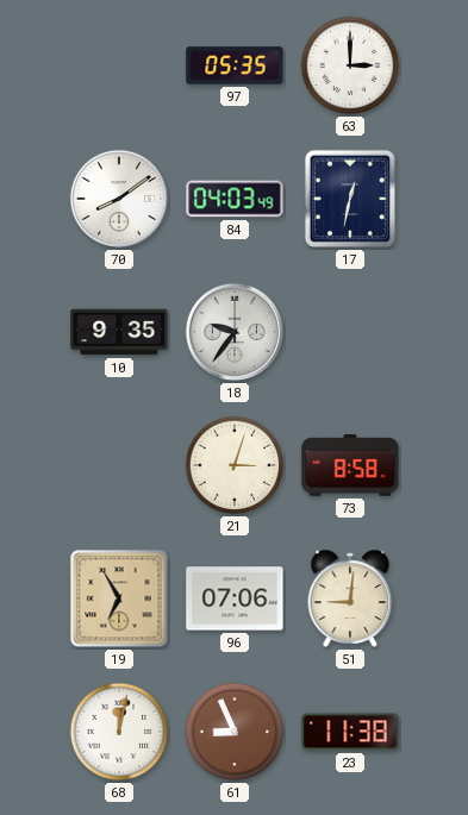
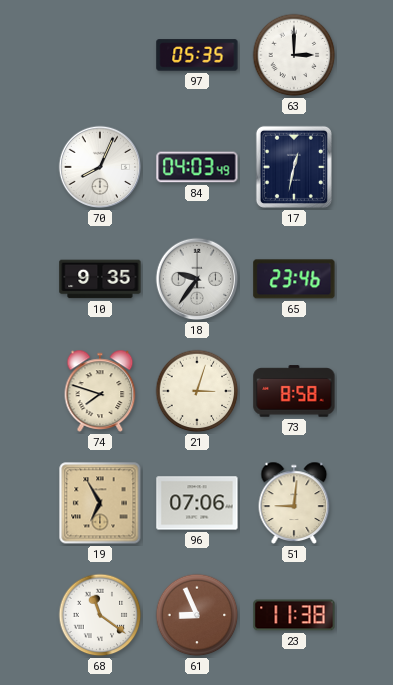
70: 8:09 -> 8:04
65: none -> 23:46
74: none -> 7:48
68: 12:02 -> 11:21
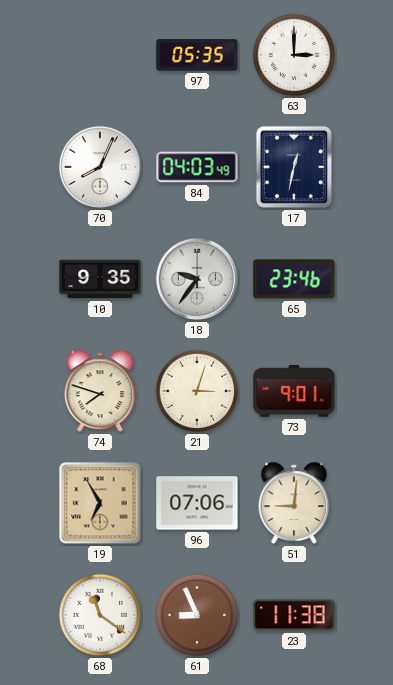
73: 8:58 -> 9:01
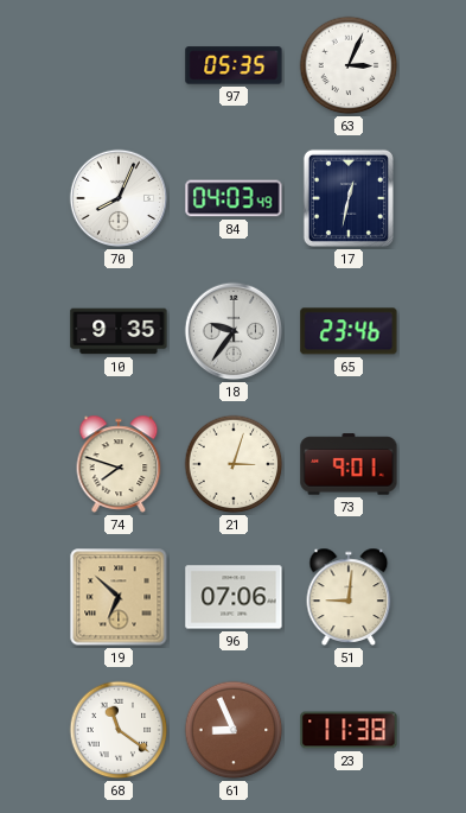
63: 3:00 -> 3:04
19: 6:55 -> 6:52
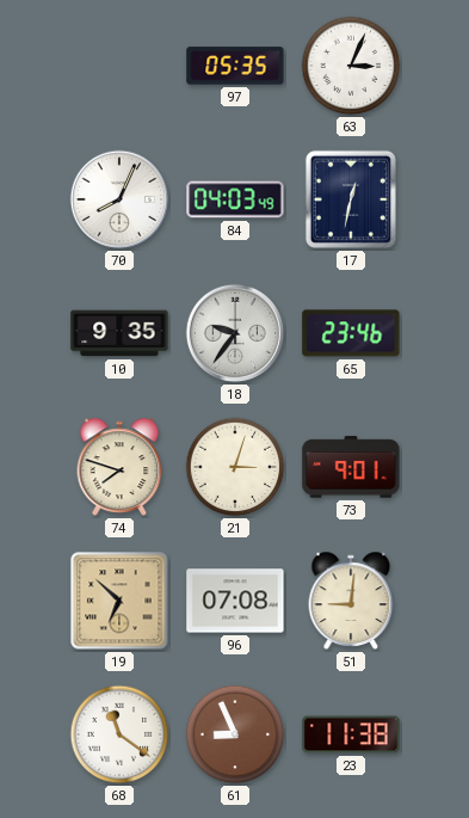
96: 07:06 -> 07:08
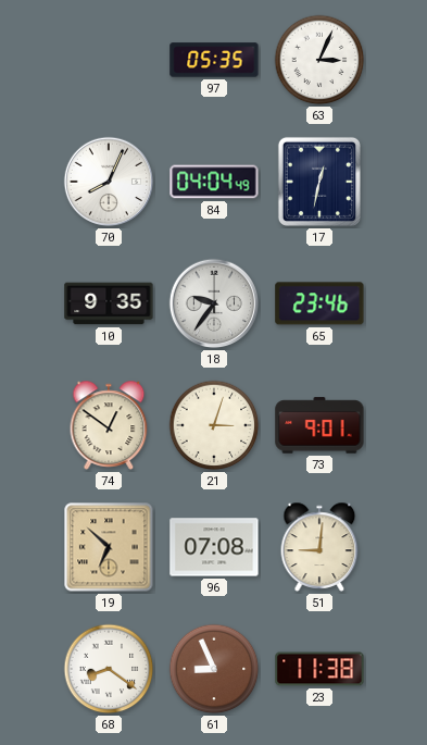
84: 04:03 -> 04:04
74: 7:48 -> 12:51
68: 11:21 -> 8:21
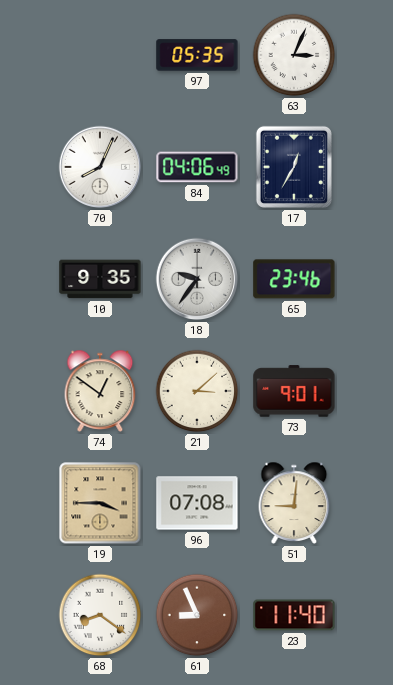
84: 04:04 -> 04:06
17: 12:32 -> 12:35
21: 3:03 -> 3:08
19: 6:52 -> 3:45
23: 11:38 -> 11:40
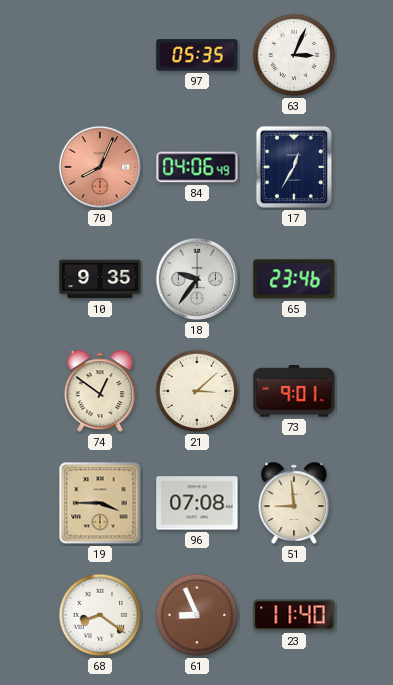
70 dial: white -> salmon
51: 9:01 -> 8:59
